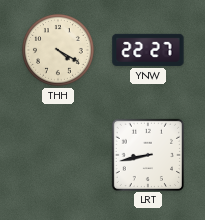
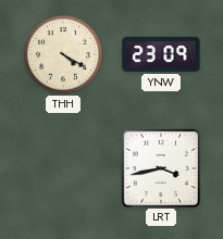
YNW: 22:27 -> 23:09
LRT: 8:43 -> 3:43
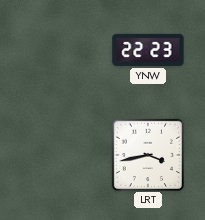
THH: 4:20 -> none
YNW: 23:09 -> 22:23
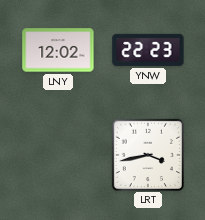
LNY: none -> 12:02
